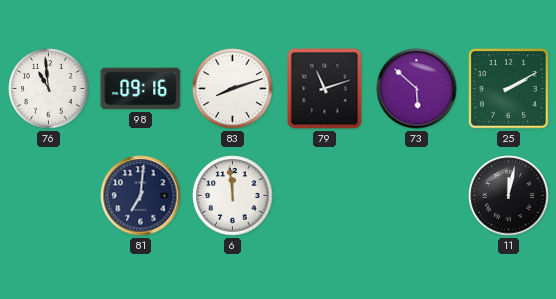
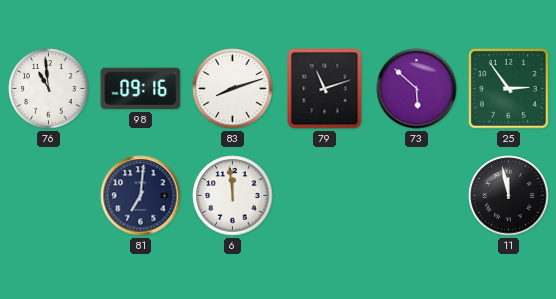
25: 2:10 -> 2:54
11: 12:02 -> 11:58
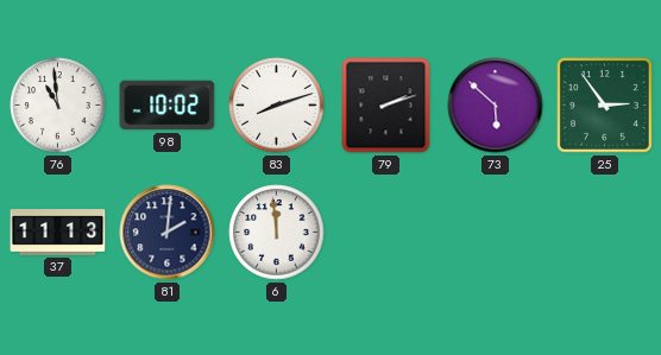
98: 09:16 -> 10:02
79: 11:12 -> 2:12
37: none -> 11:13
81: 7:01 -> 2:01
11: 11:58 -> none
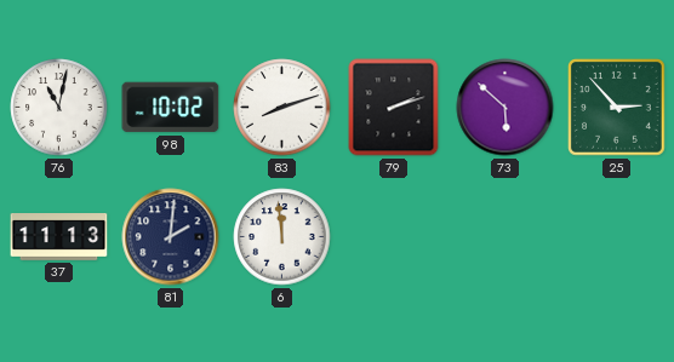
76: 10:59 -> 11:02
25: 2:54 -> 2:53
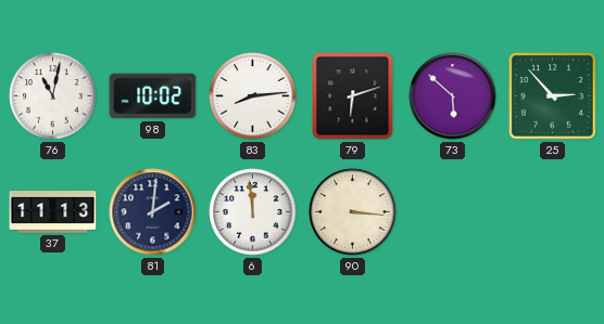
83: 8:12 -> 8:14
79: 2:12 -> 6:12
90: none -> 3:16
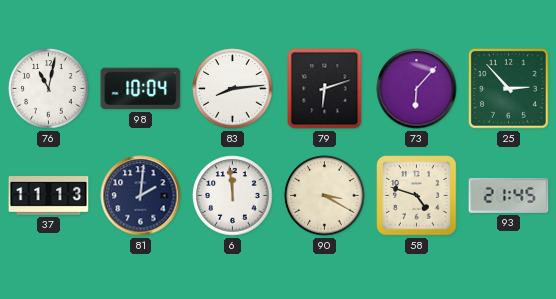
98: 10:02 -> 10:04
73: 5:52 -> 6:07
90: 3:16 -> 3:20
58: none -> 4:48
93: none -> 21:45
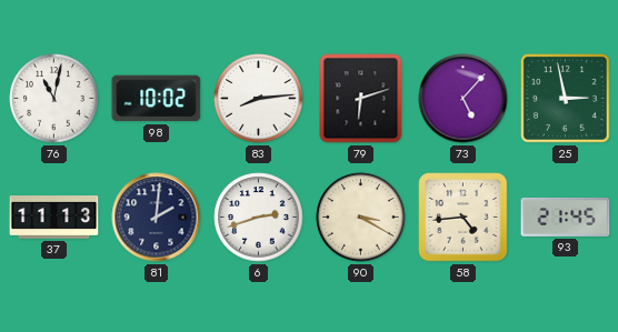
98: 10:04 -> 10:02
73: 6:07 -> 5:07
25: 2:53 -> 2:58
6: 11:59 -> 2:42
58: 4:48 -> 4:44
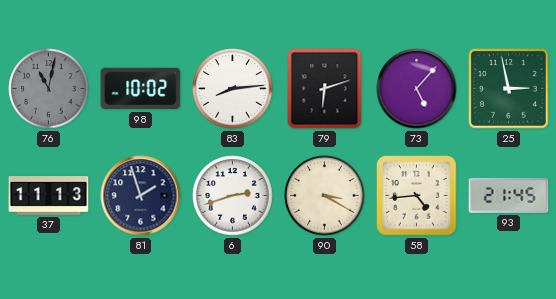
76 dial: white -> grey
81: 2:01 -> 1:57
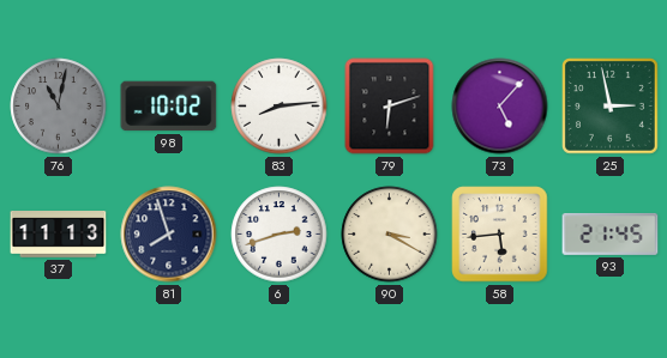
81: 1:57 -> 7:57
58: 4:44 -> 5:44
